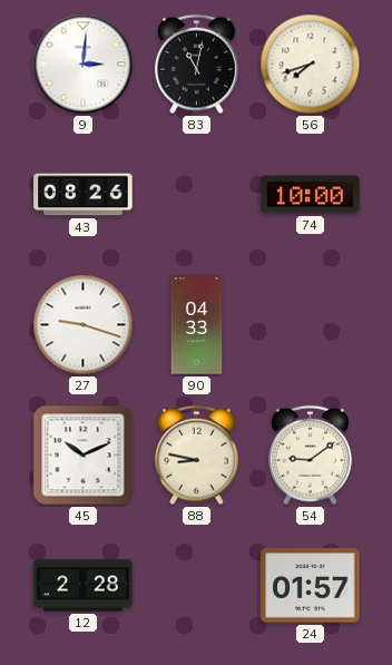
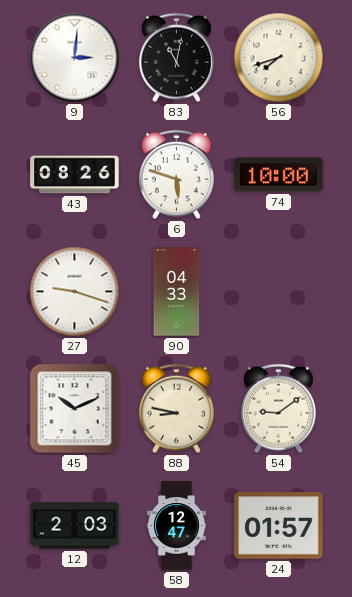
6: none -> 5:48
12: 2:28 -> 2:03
58: none -> 12:47
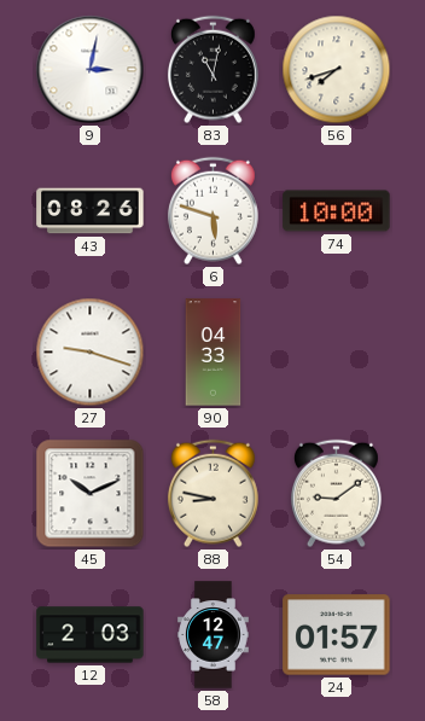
9: 3:01 -> 3:02
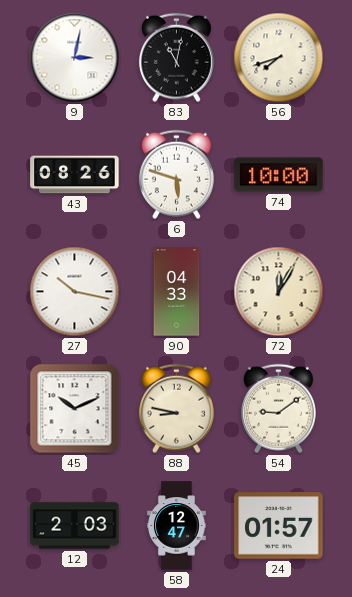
27: 9:18 -> 10:17
72: none -> 12:05
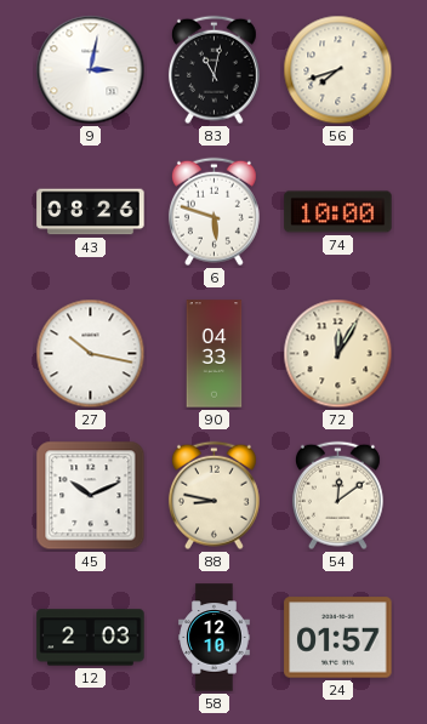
54: 9:09 -> 12:09
58: 12:47 -> 12:10
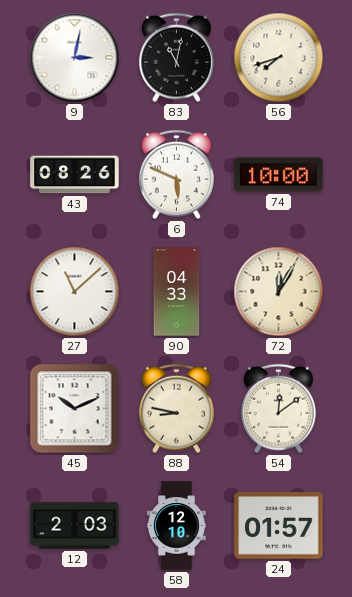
6: 5:48 -> 5:49
27: 10:17 -> 11:08
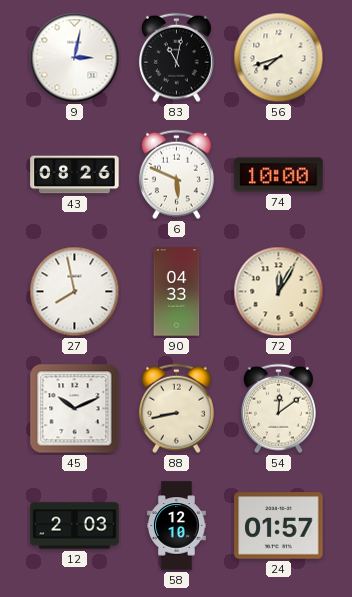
27: 11:08 -> 7:58
88: 8:47 -> 8:43
